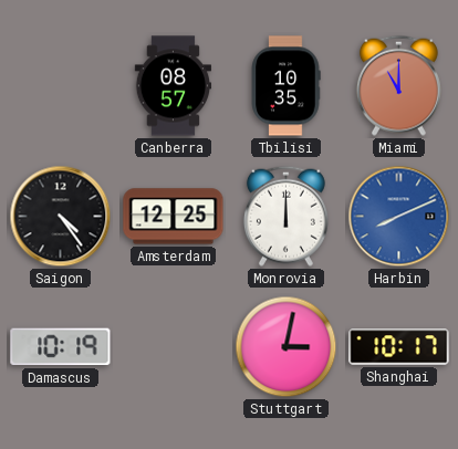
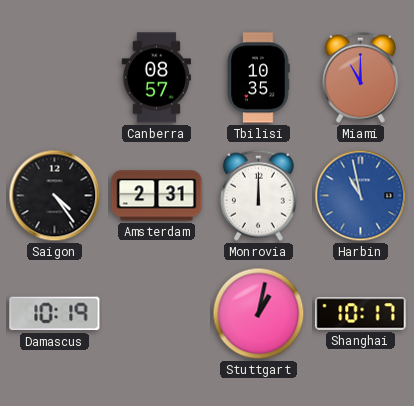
Amsterdam: 12:25 -> 2:31
Harbin: 8:11 -> 10:58
Stuttgart: 3:02 -> 1:02
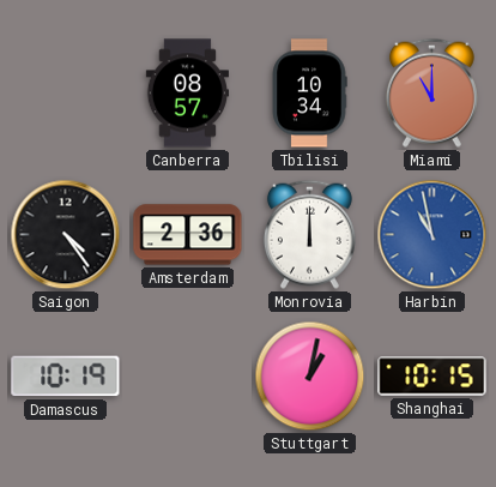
Tbilisi: 10:35 -> 10:34
Amsterdam: 2:31 -> 2:36
Shanghai: 10:17 -> 10:15
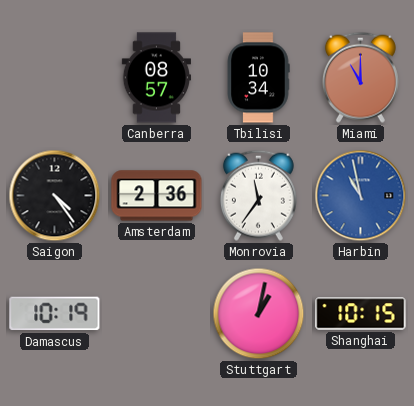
Monrovia: 12:00 -> 11:36
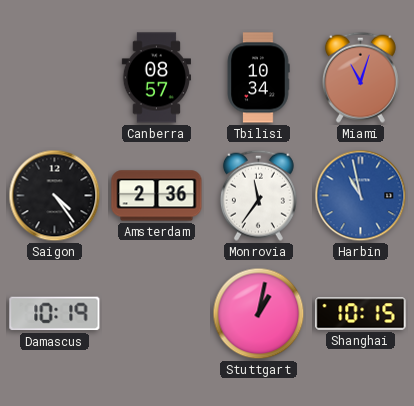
Miami: 11:00 -> 11:03
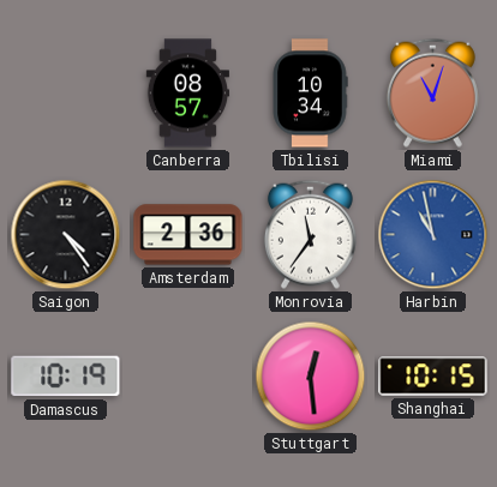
Stuttgart: 1:02 -> 12:29
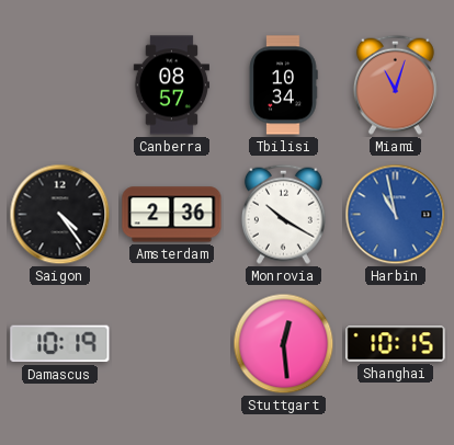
Monrovia: 11:36 -> 10:20
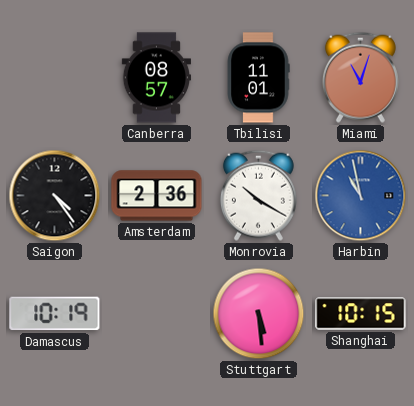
Tbilisi: 10:34 -> 11:01
Stuttgart: 12:29 -> 5:29
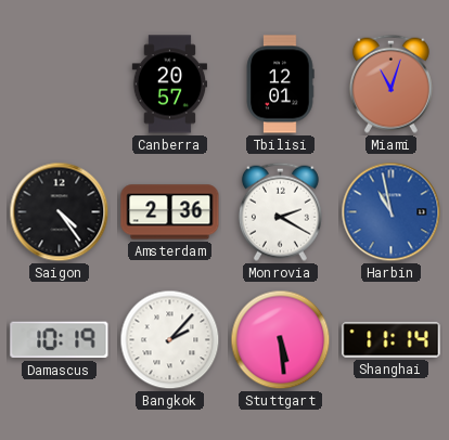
Canberra: 08:57 -> 20:57
Tbilisi: 11:01 -> 12:01
Monrovia: 10:20 -> 2:20
Bangkok: none -> 2:07
Shanghai: 10:15 -> 11:14
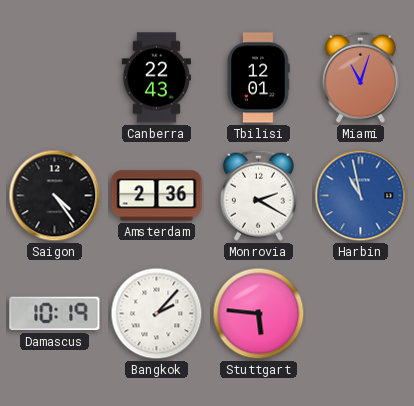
Canberra: 20:57 -> 22:43
Stuttgart: 5:29 -> 5:46
Shanghai: 11:14 -> none
